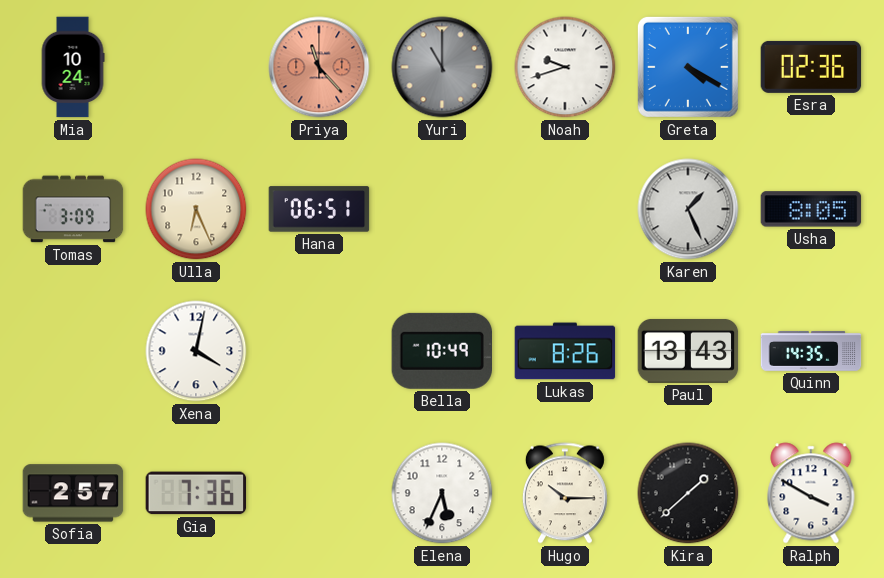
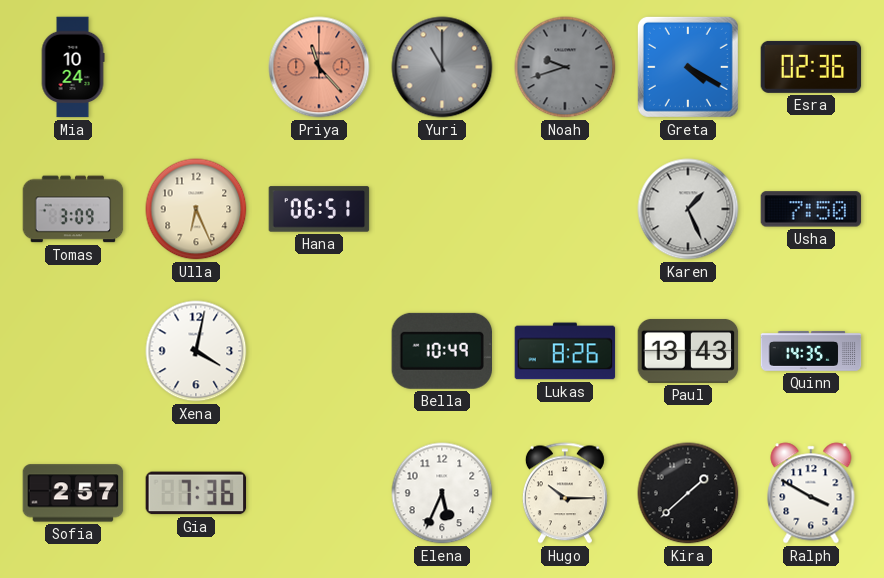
Noah dial: white -> grey
Usha: 8:05 -> 7:50
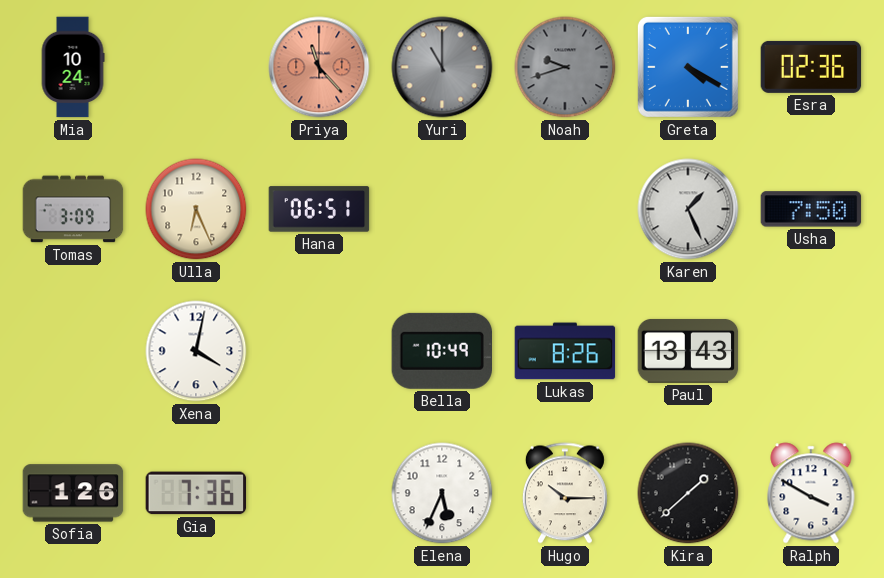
Quinn: 14:35 -> none
Sofia: 2:57 -> 1:26
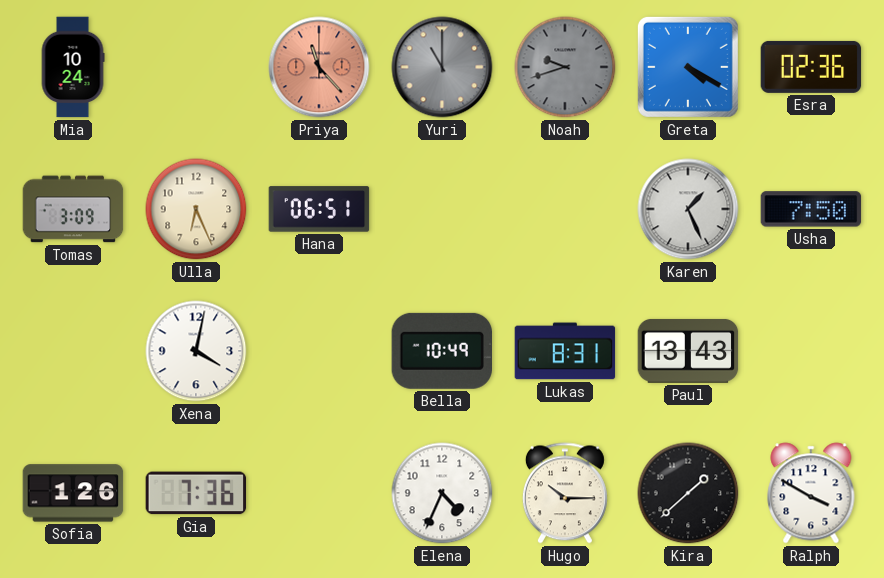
Lukas: 8:26 -> 8:31
Elena: 5:34 -> 4:34
